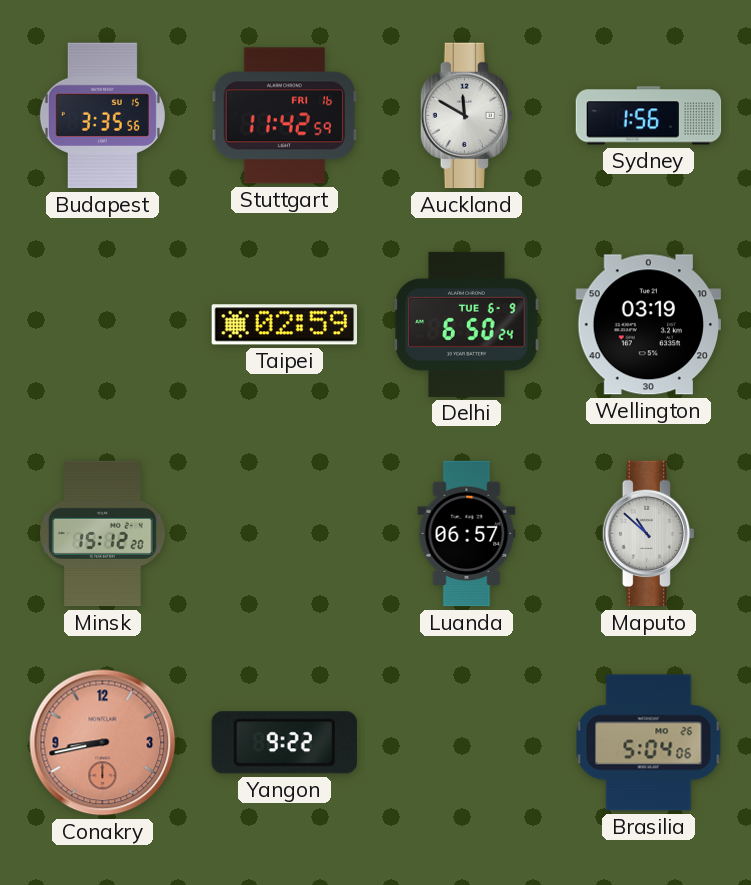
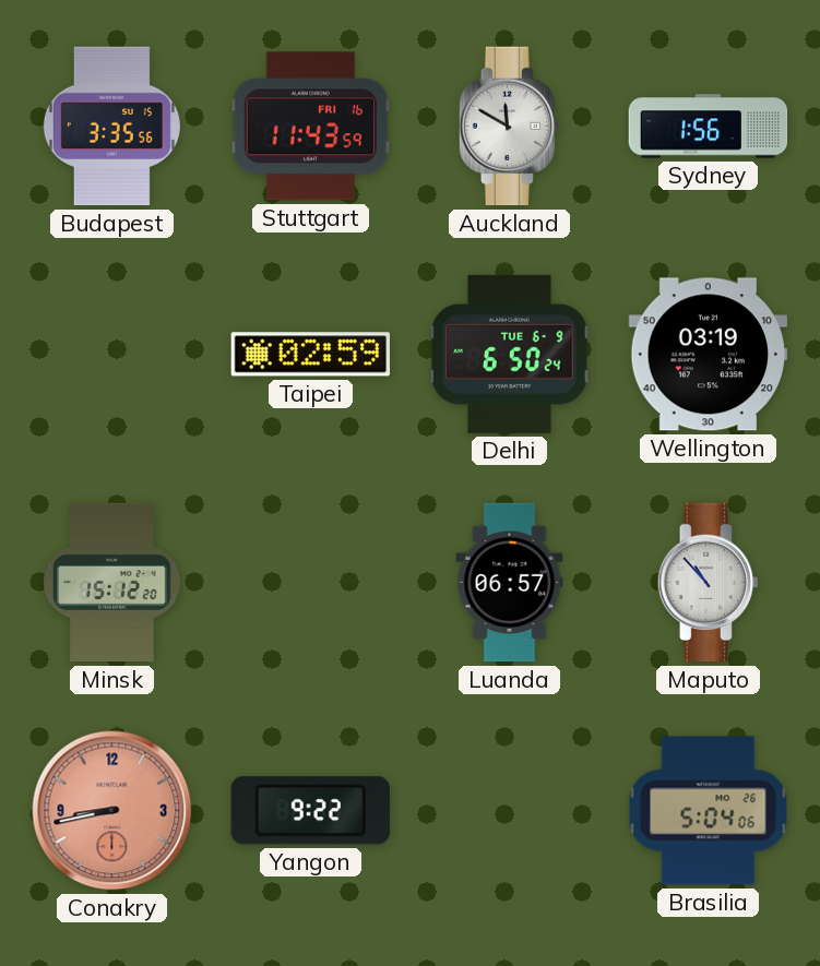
Stuttgart: 11:42 -> 11:43
Maputo: 10:52 -> 10:53
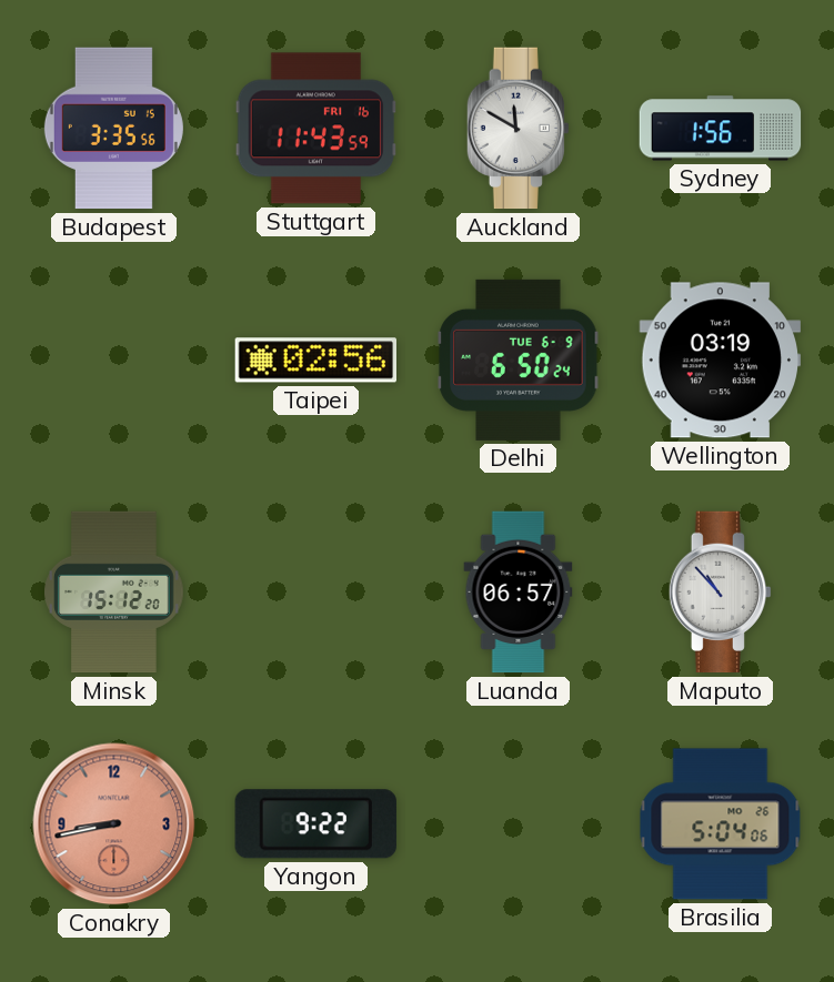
Taipei: 02:59 -> 02:56
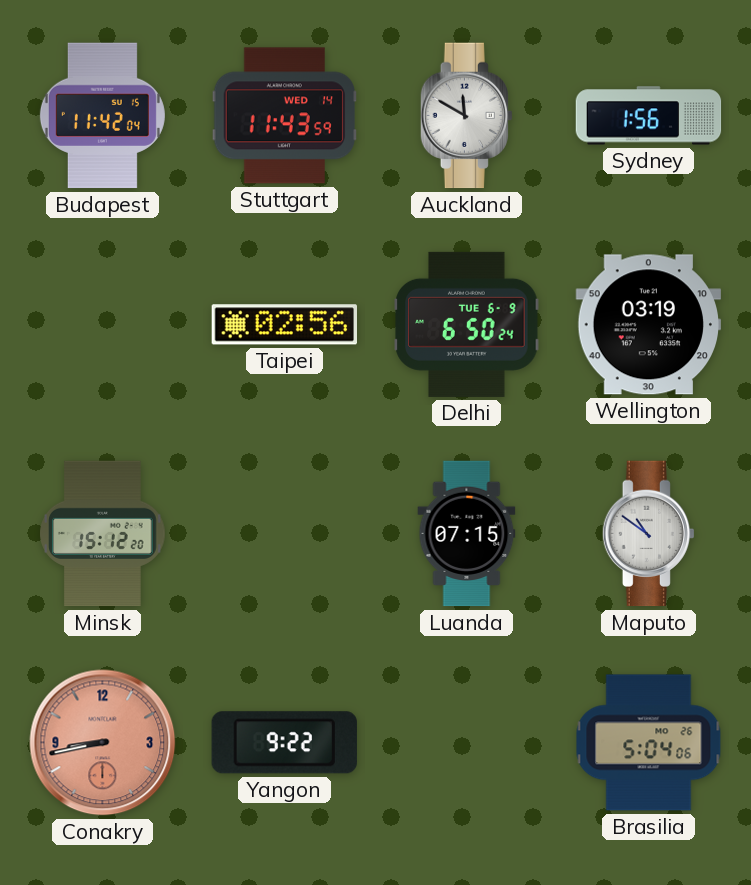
Budapest: 3:35 -> 11:42
Stuttgart date: FRI 16 -> WED 14
Luanda: 06:57 -> 07:15
Maputo: 10:53 -> 10:51
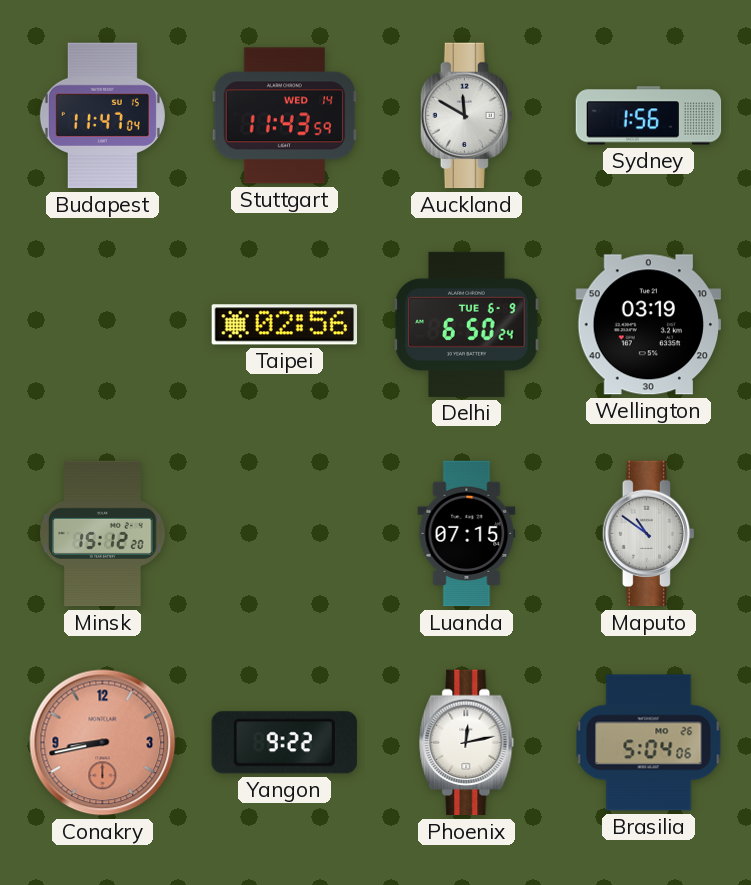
Budapest: 11:42 -> 11:47
Phoenix: none -> 12:13
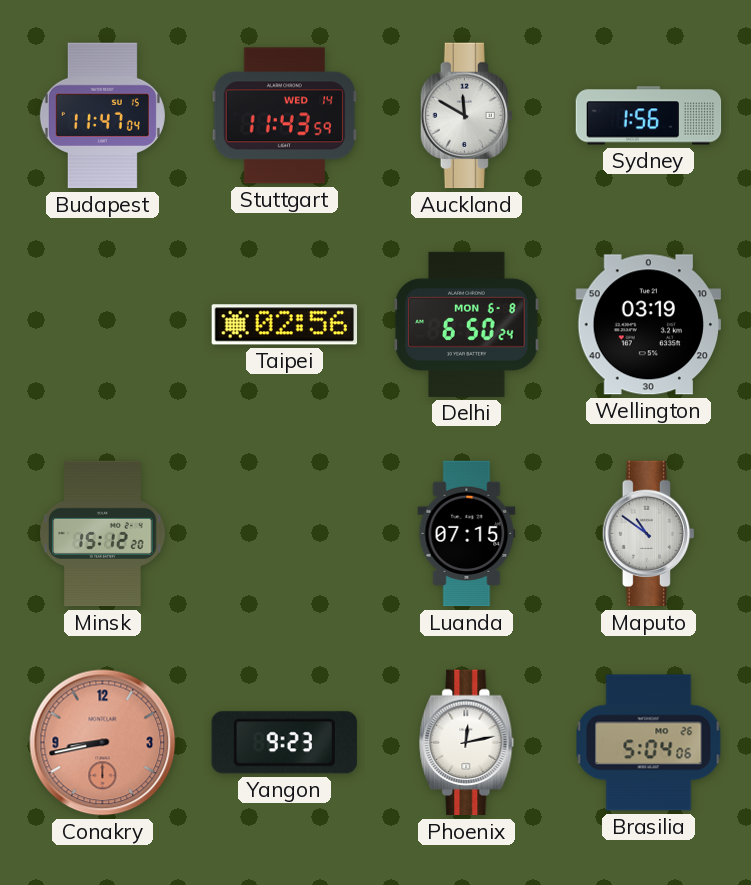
Delhi date: TUE 6-9 -> MON 6-8
Yangon: 9:22 -> 9:23
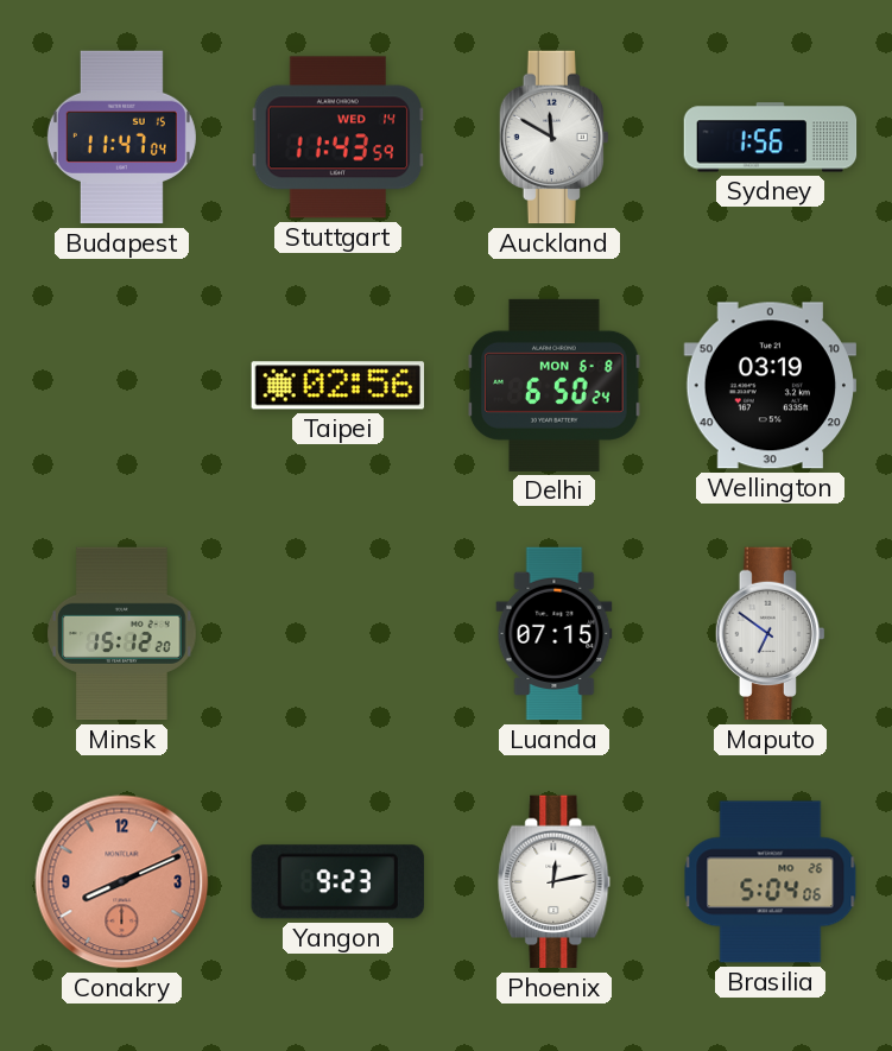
Maputo: 10:51 -> 6:51
Conakry: 8:43 -> 8:11
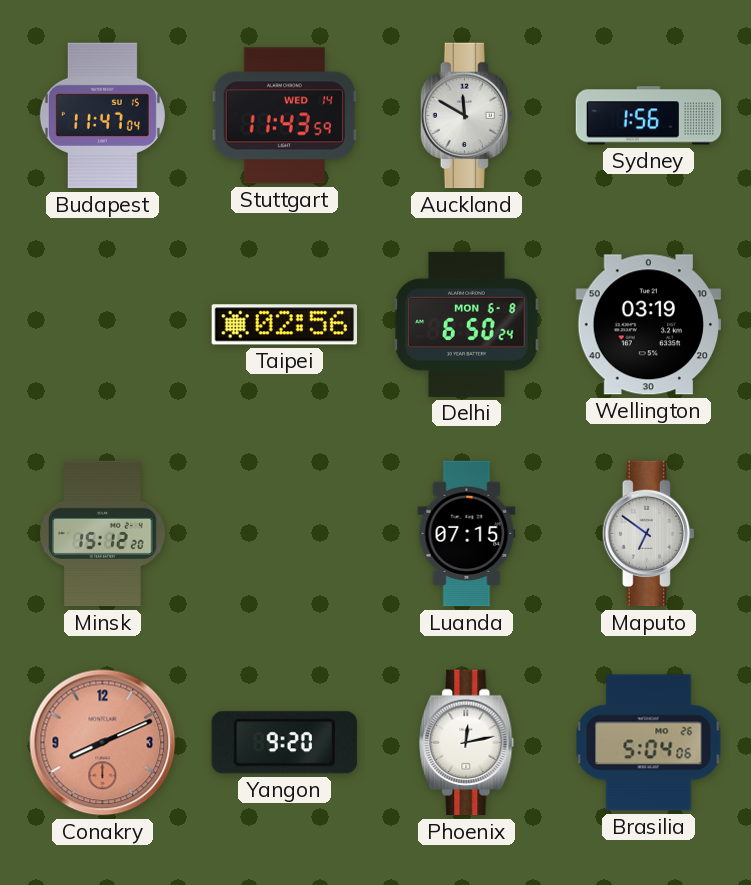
Yangon: 9:23 -> 9:20
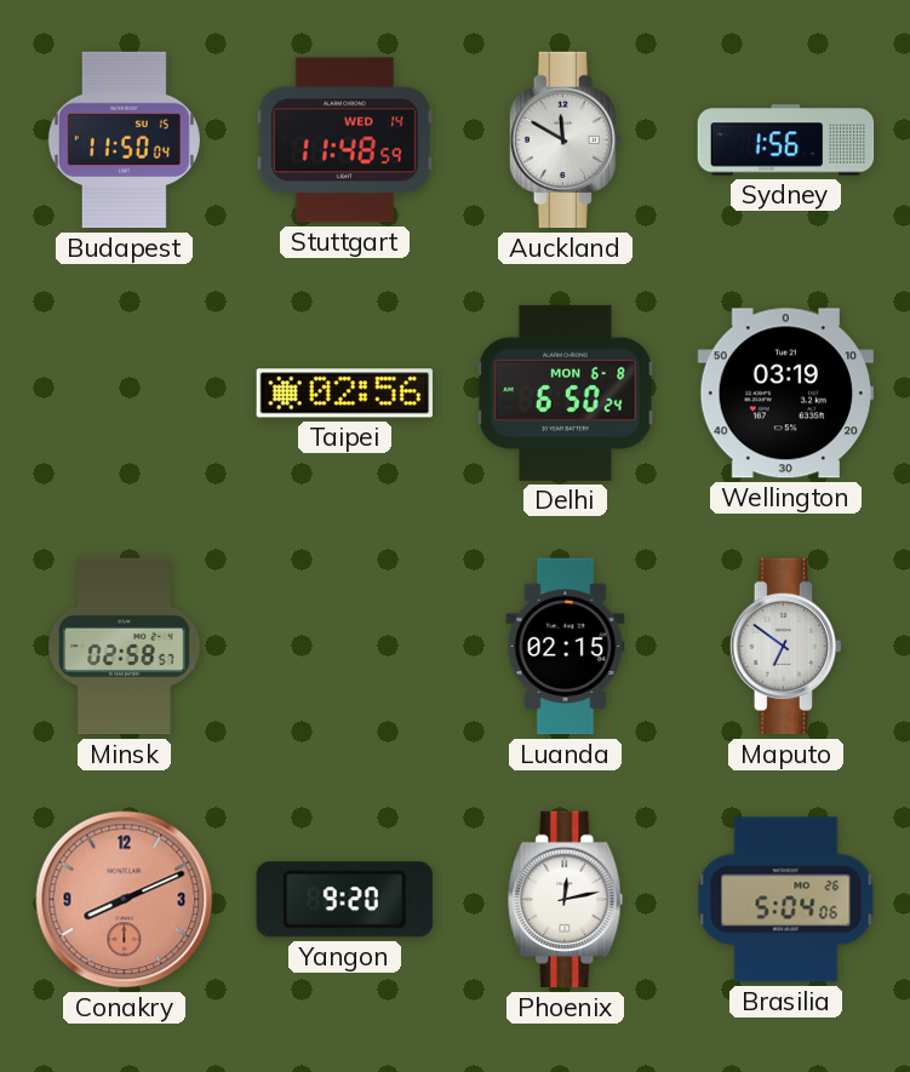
Budapest: 11:47 -> 11:50
Stuttgart: 11:43 -> 11:48
Minsk: 15:12 -> 02:58
Luanda: 07:15 -> 02:15
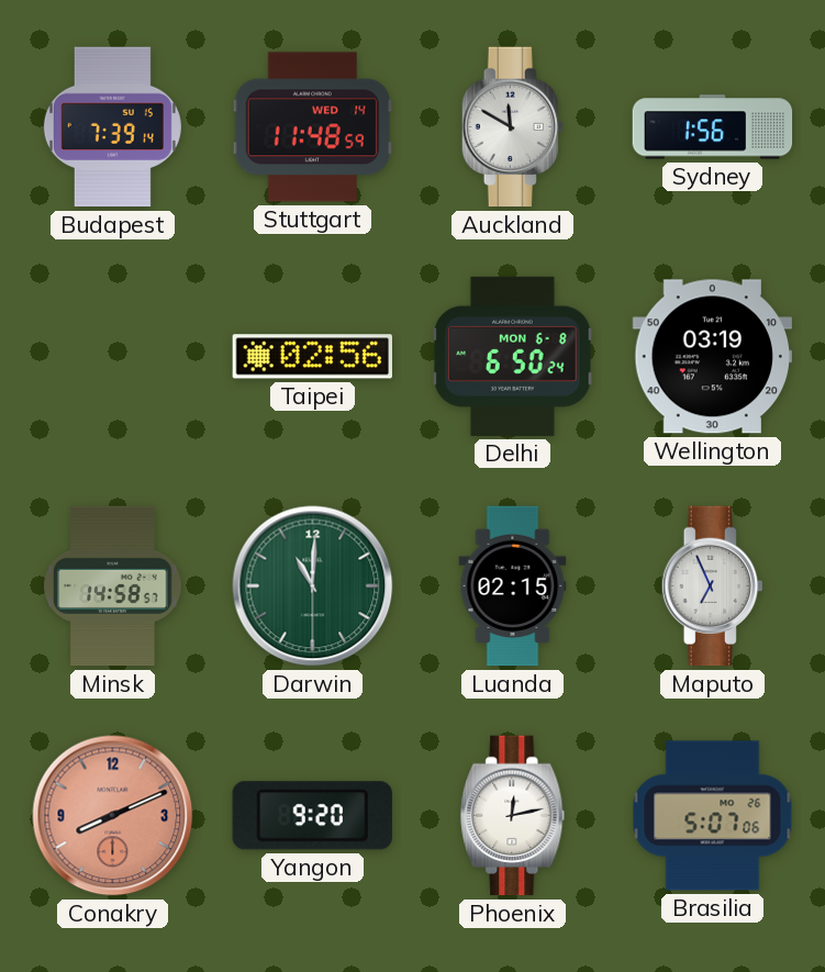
Budapest: 11:50 -> 7:39
Minsk: 02:58 -> 14:58
Darwin: none -> 11:00
Maputo: 6:51 -> 6:56
Brasilia: 5:04 -> 5:07
